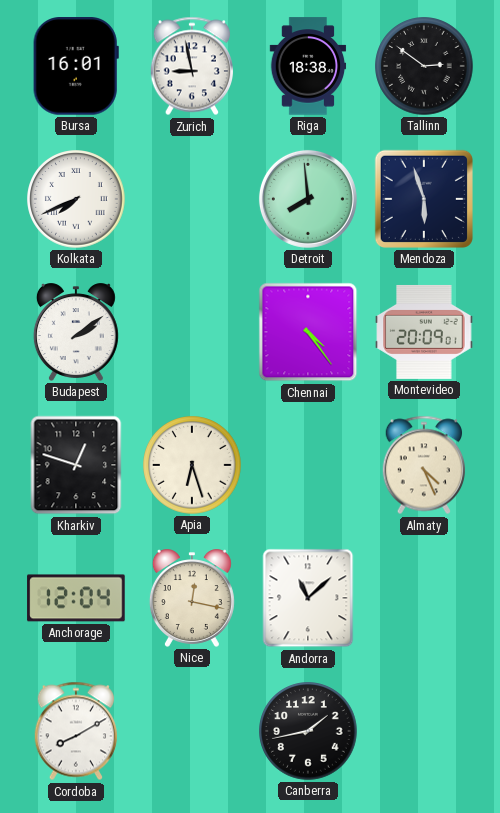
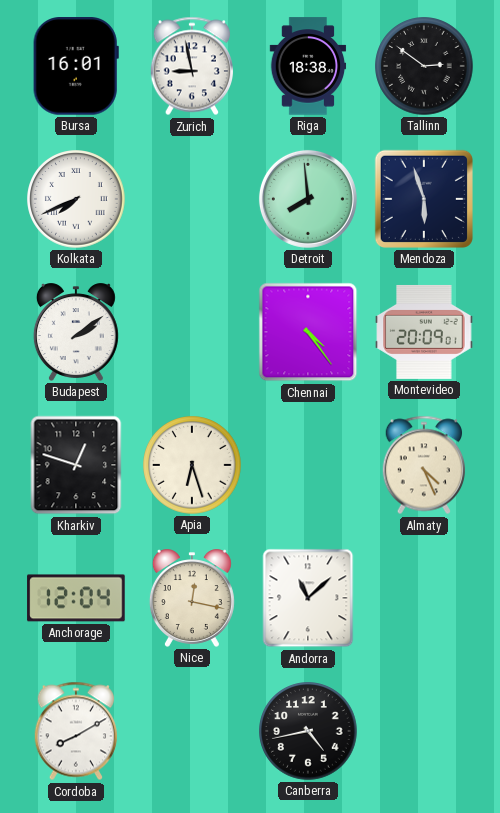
Canberra: 1:43 -> 4:43
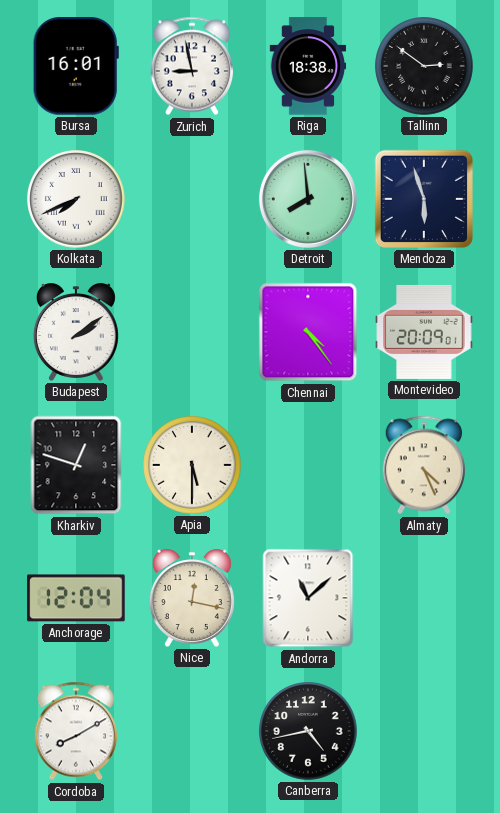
Apia: 6:27 -> 5:30
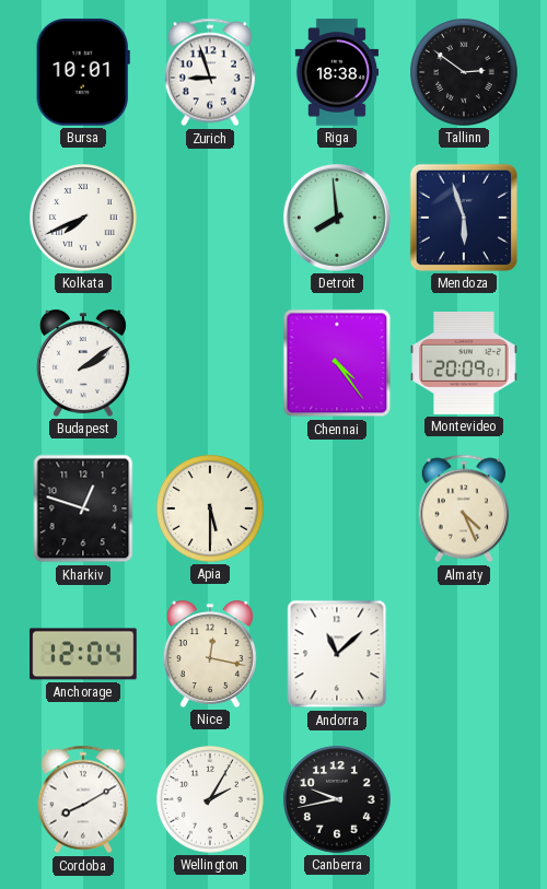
Bursa: 16:01 -> 10:01
Zurich: 8:58 -> 8:57
Wellington: none -> 2:05
Canberra: 4:43 -> 9:43
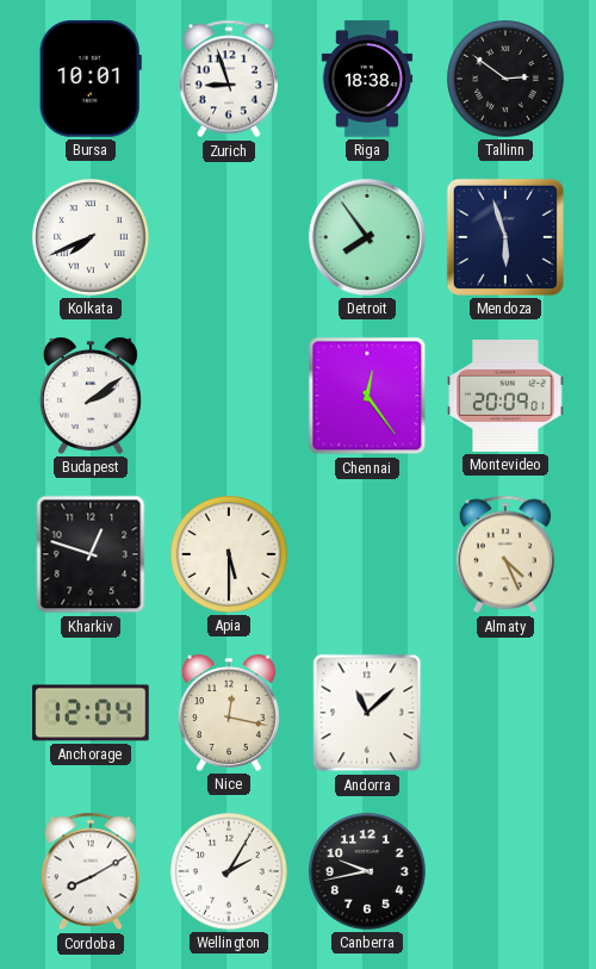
Detroit: 7:59 -> 7:54
Chennai: 4:24 -> 12:24
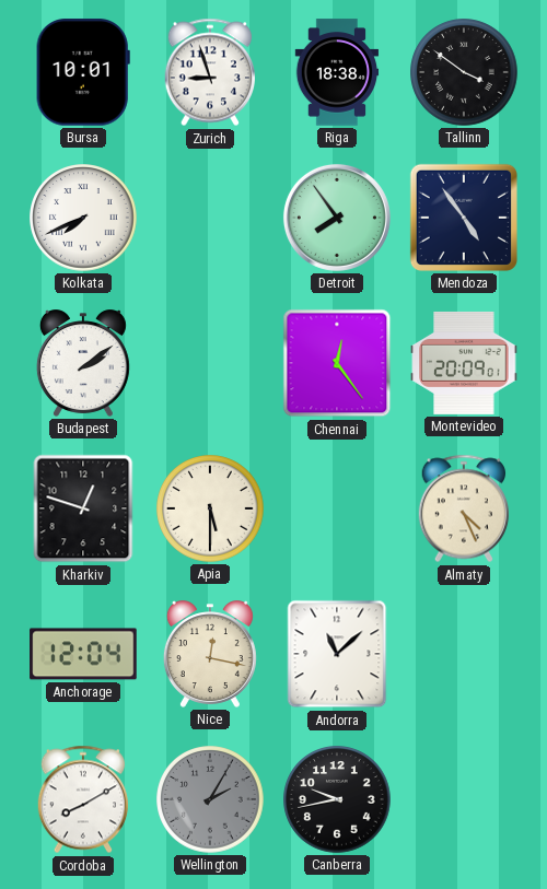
Tallinn: 2:51 -> 3:51
Mendoza: 5:57 -> 4:54
Wellington dial: white -> grey
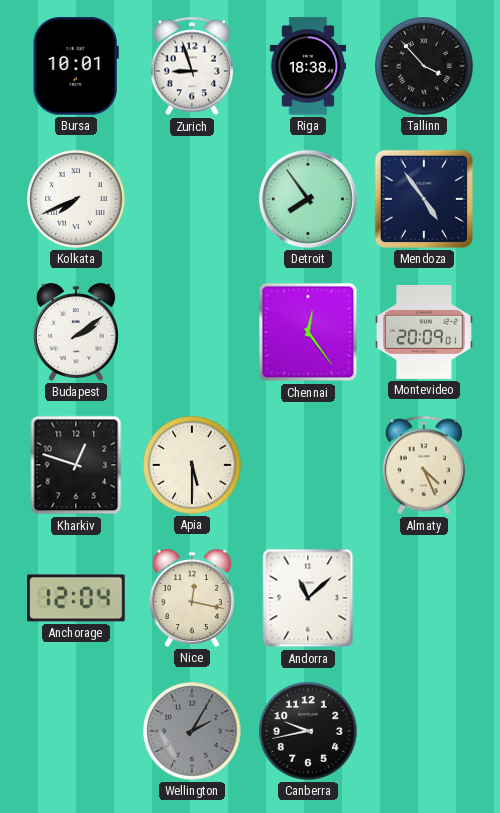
Tallinn: 3:51 -> 3:53
Cordoba: 8:10 -> none
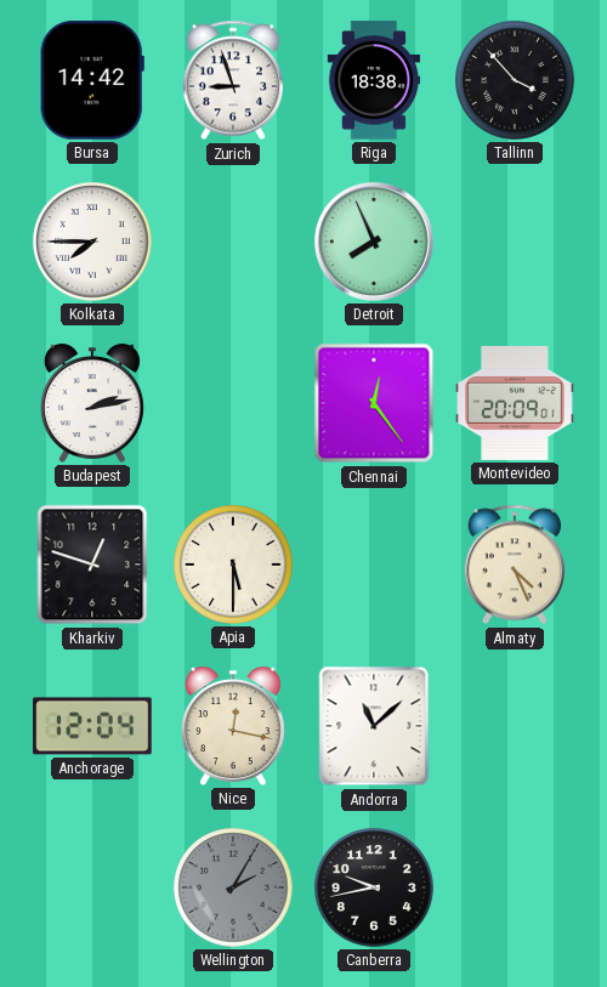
Bursa: 10:01 -> 14:42
Kolkata: 7:41 -> 7:45
Detroit: 7:54 -> 7:56
Mendoza: 4:54 -> none
Budapest: 2:09 -> 2:13
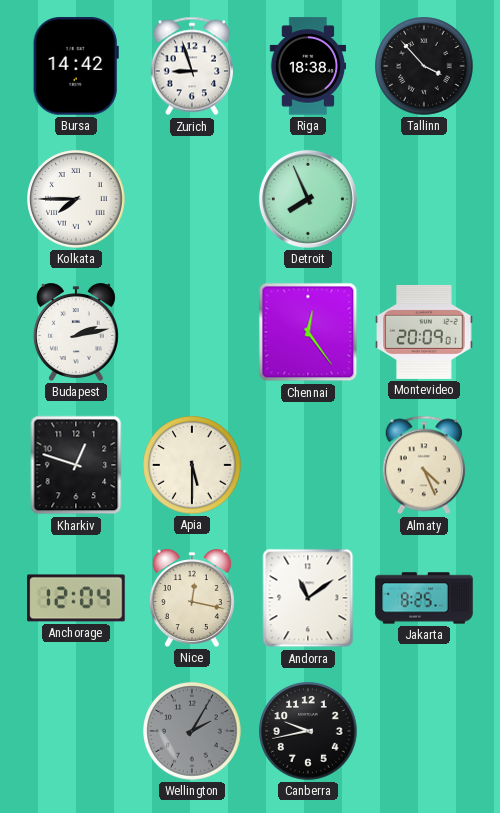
Andorra: 11:08 -> 11:09
Jakarta: none -> 8:25
